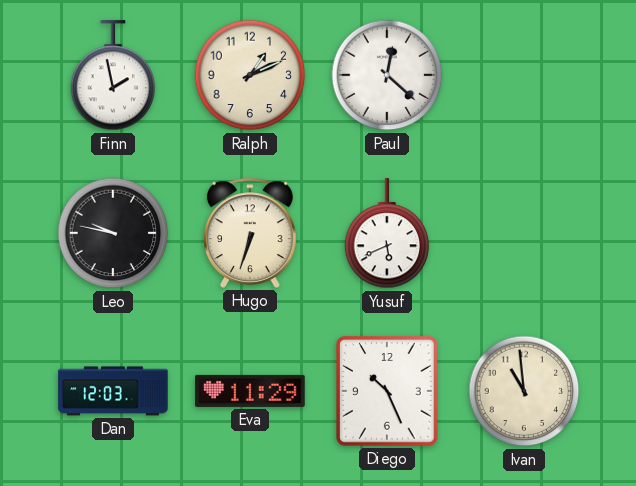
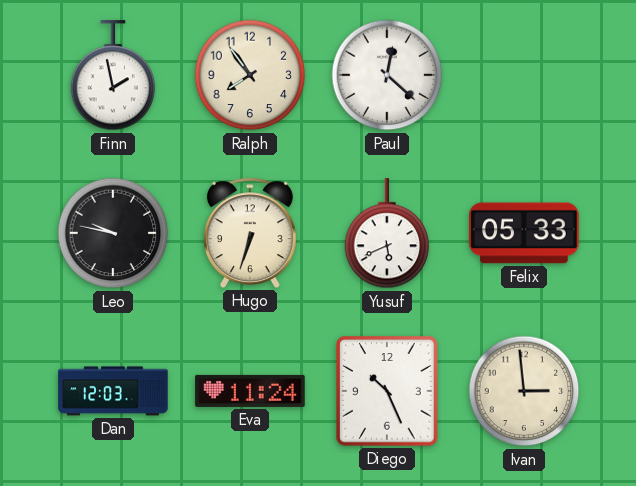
Ralph: 1:11 -> 7:54
Felix: none -> 05:33
Eva: 11:29 -> 11:24
Ivan: 10:59 -> 2:59
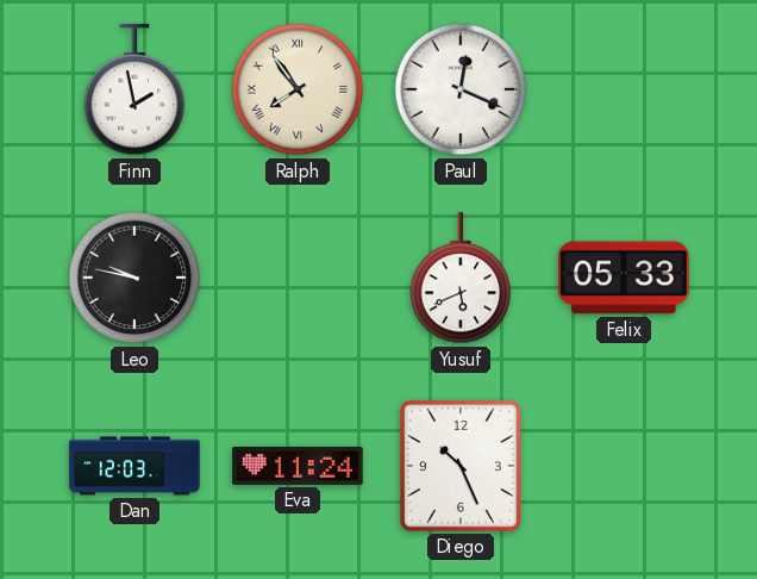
Ralph numerals: Arabic -> Roman
Paul: 12:22 -> 12:19
Hugo: 6:33 -> none
Ivan: 2:59 -> none
